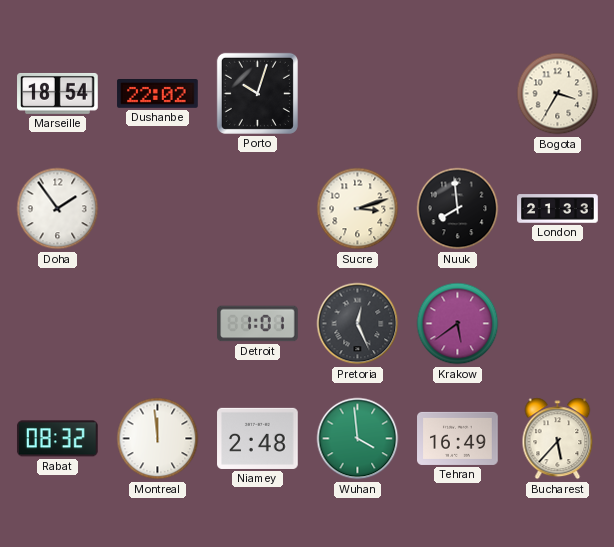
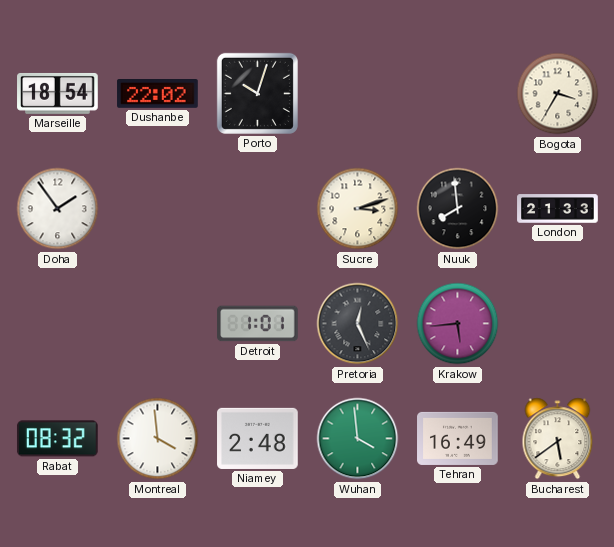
Krakow: 5:39 -> 5:44
Montreal: 11:59 -> 3:59
Bucharest: 5:37 -> 5:39
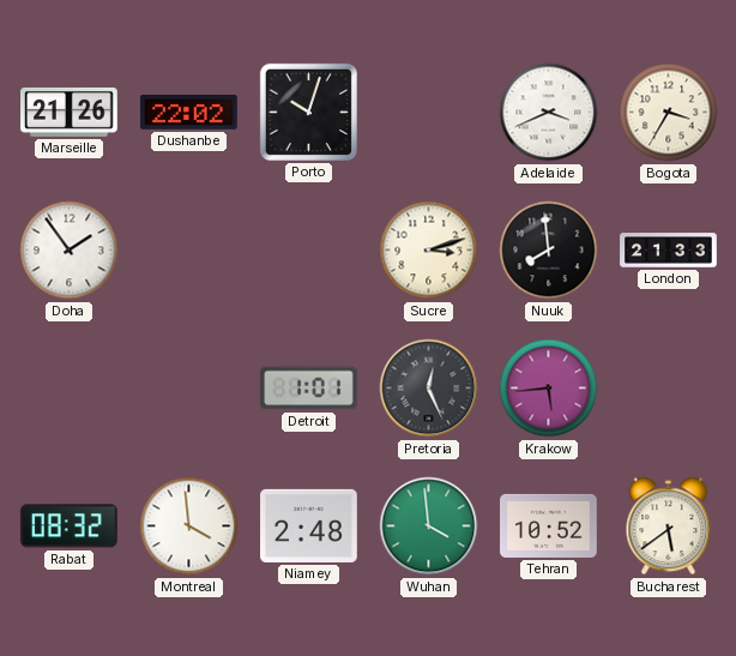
Marseille: 18:54 -> 21:26
Adelaide: none -> 3:41
Tehran: 16:49 -> 10:52
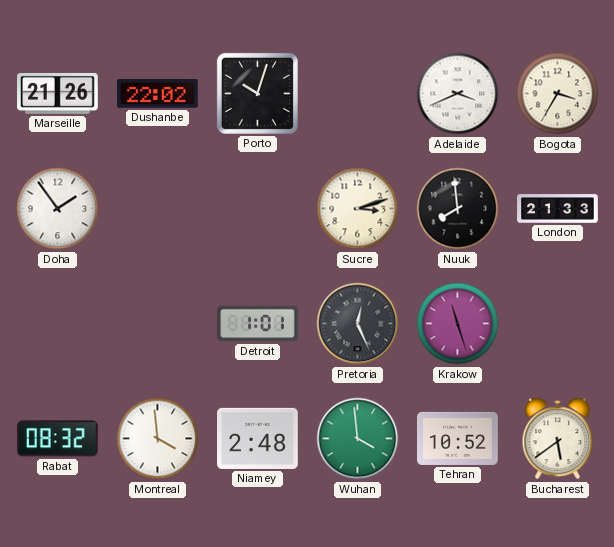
Krakow: 5:44 -> 11:27
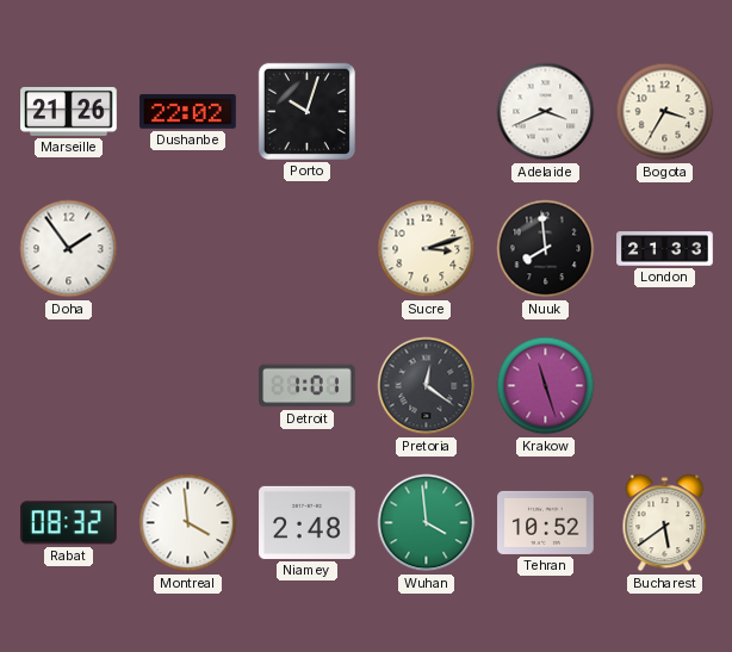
Pretoria: 12:26 -> 12:21
